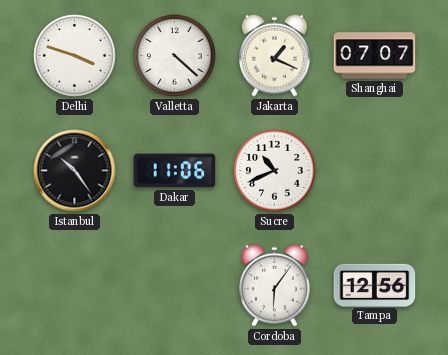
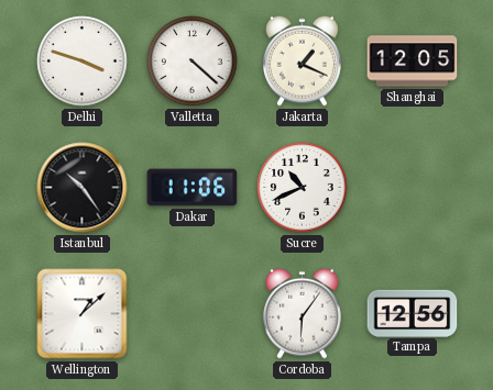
Shanghai: 07:07 -> 12:05
Wellington: none -> 1:08
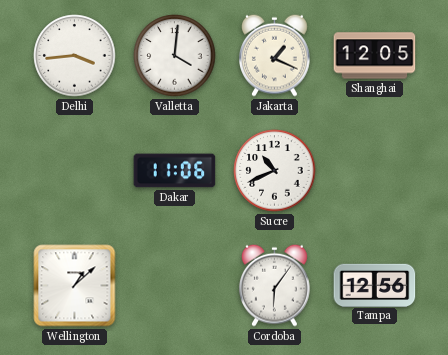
Delhi: 3:48 -> 3:44
Valletta: 4:22 -> 4:01
Istanbul: 10:24 -> none
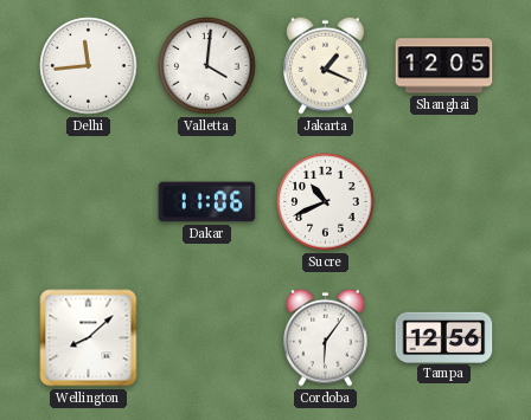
Delhi: 3:44 -> 11:44
Wellington: 1:08 -> 8:08
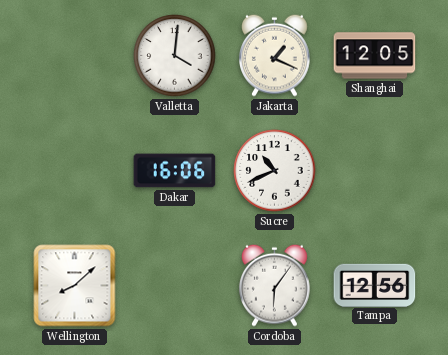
Delhi: 11:44 -> none
Dakar: 11:06 -> 16:06
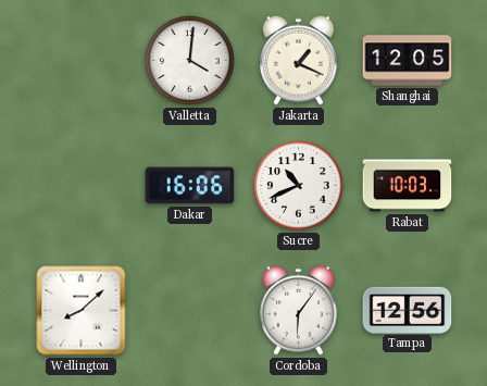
Rabat: none -> 10:03
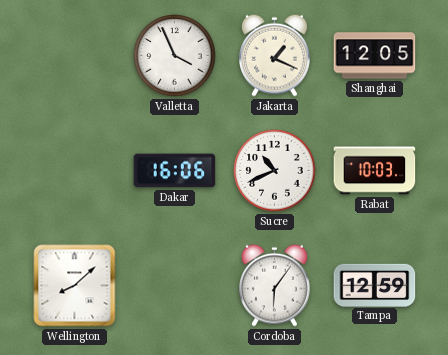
Valletta: 4:01 -> 3:56
Tampa: 12:56 -> 12:59
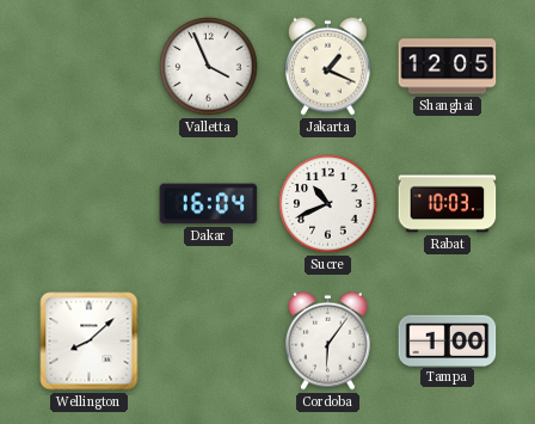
Dakar: 16:06 -> 16:04
Tampa: 12:59 -> 1:00
